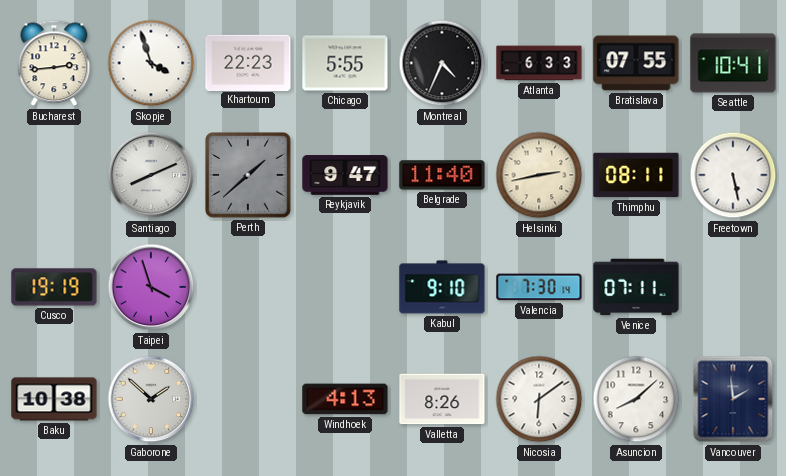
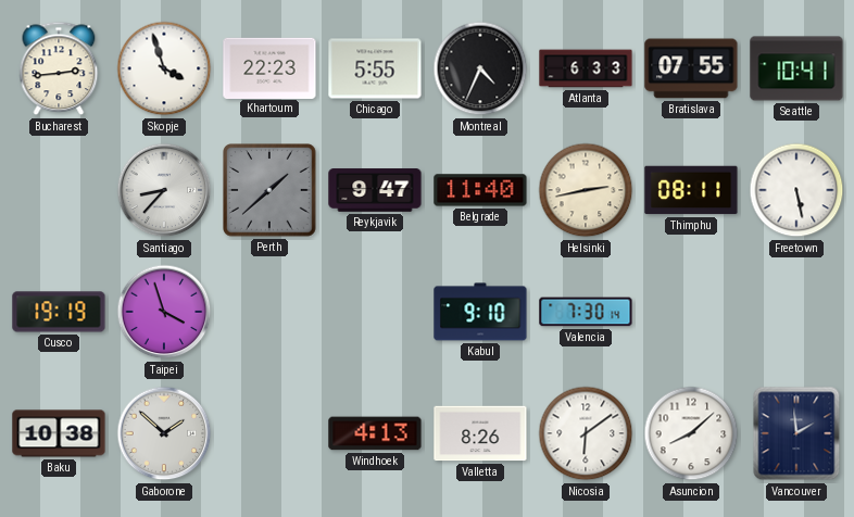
Santiago: 8:11 -> 8:37
Venice: 07:11 -> none
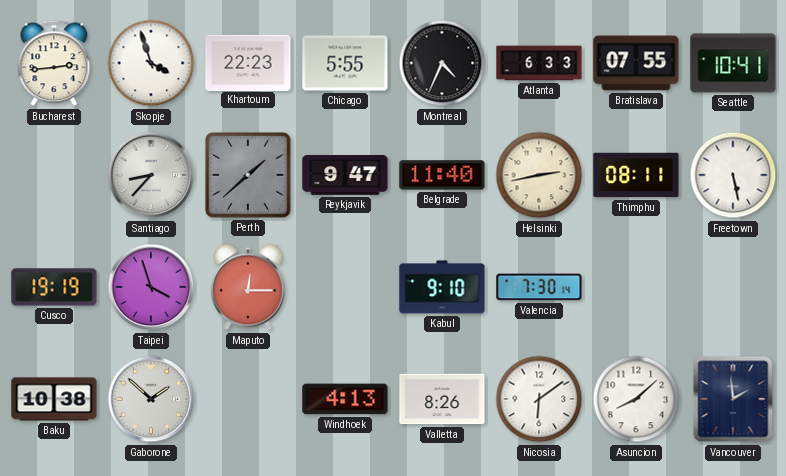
Maputo: none -> 12:15
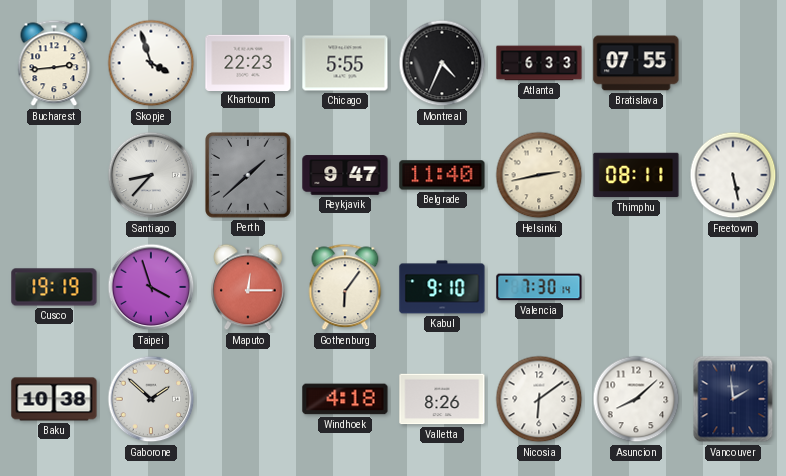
Seattle: 10:41 -> none
Gothenburg: none -> 6:06
Windhoek: 4:13 -> 4:18
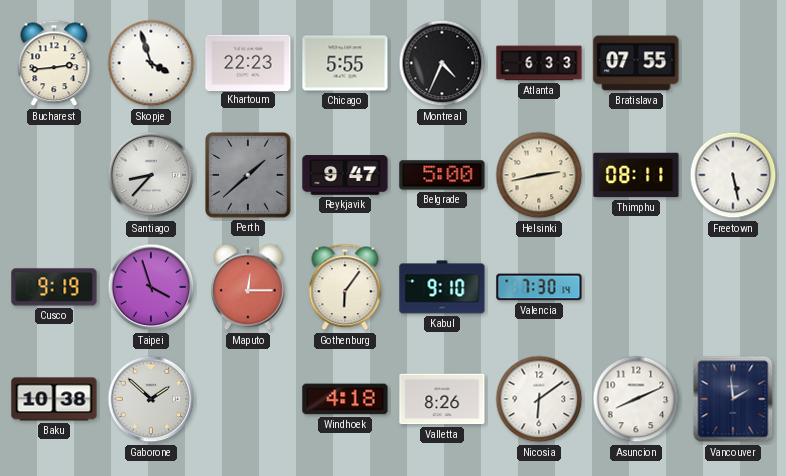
Belgrade: 11:40 -> 5:00
Cusco: 19:19 -> 9:19
Asuncion: 8:08 -> 8:11
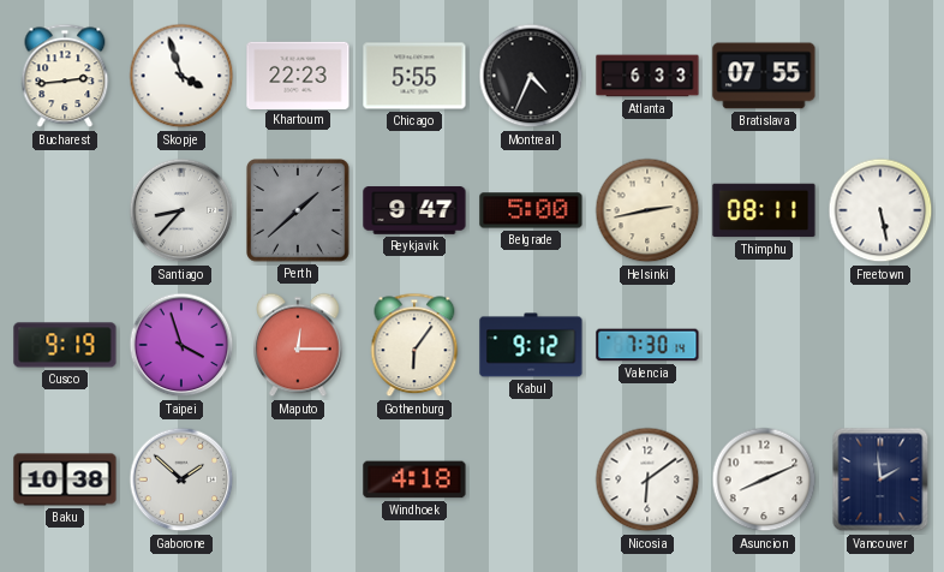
Kabul: 9:10 -> 9:12
Valletta: 8:26 -> none
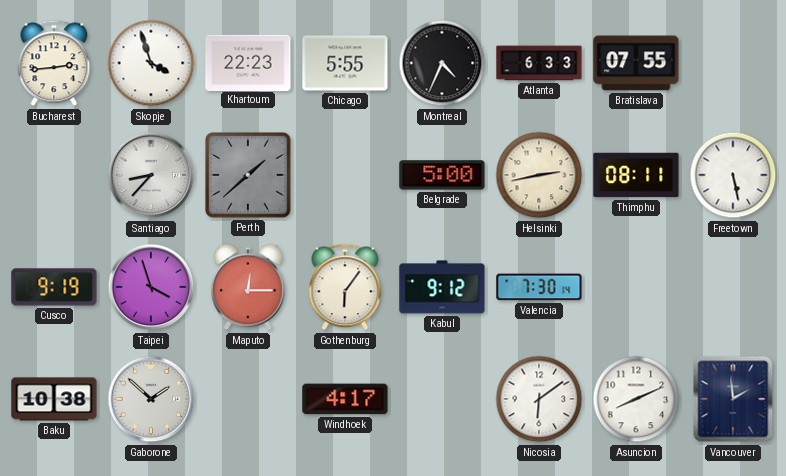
Reykjavik: 9:47 -> none
Windhoek: 4:18 -> 4:17
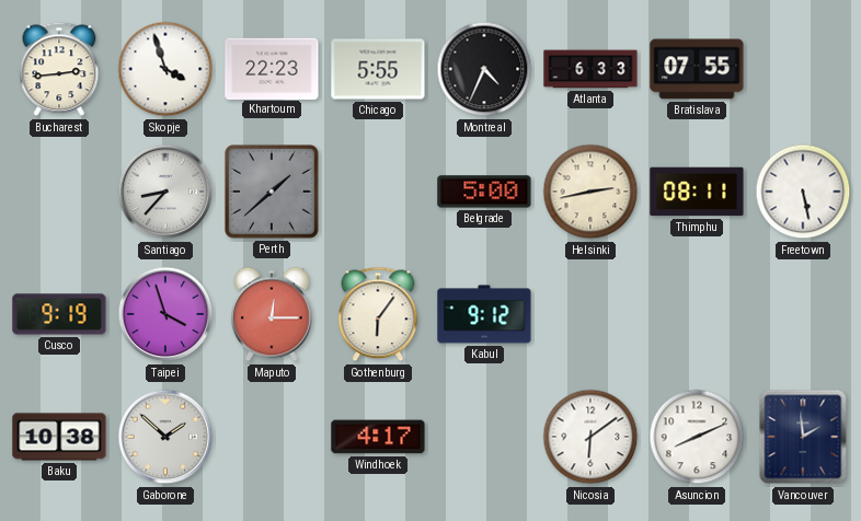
Valencia: 7:30 -> none
